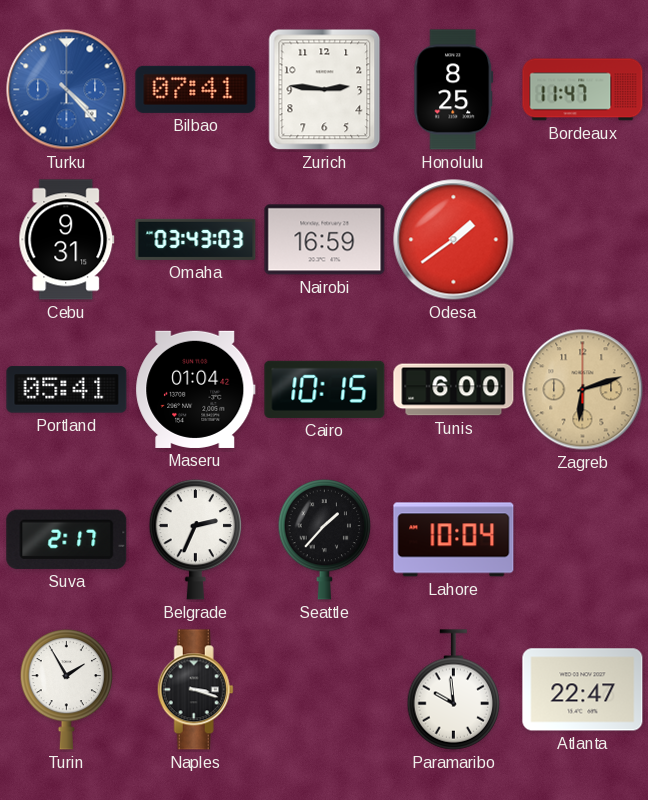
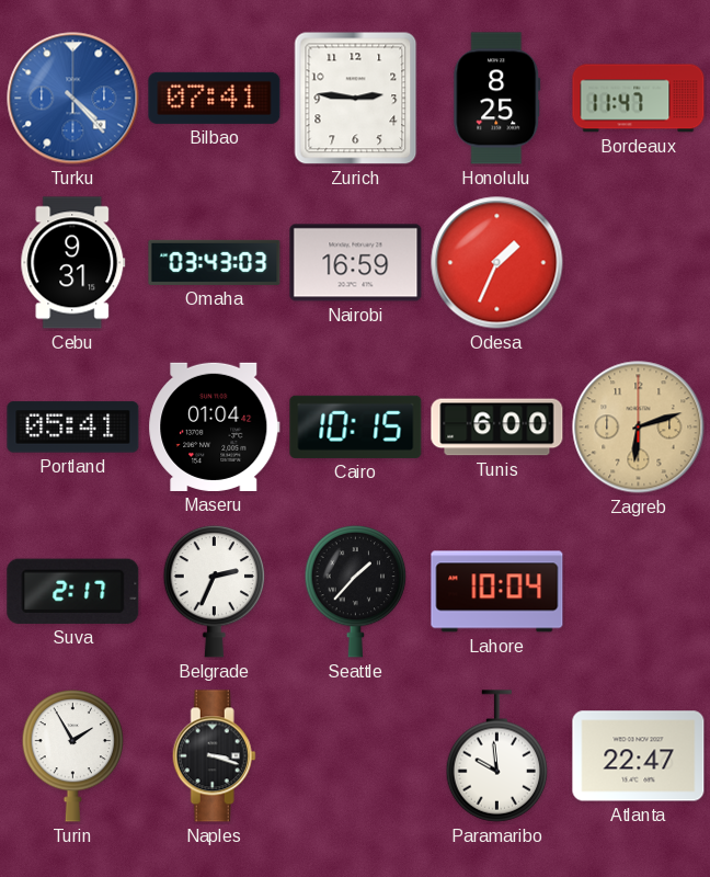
Odesa: 1:39 -> 1:34
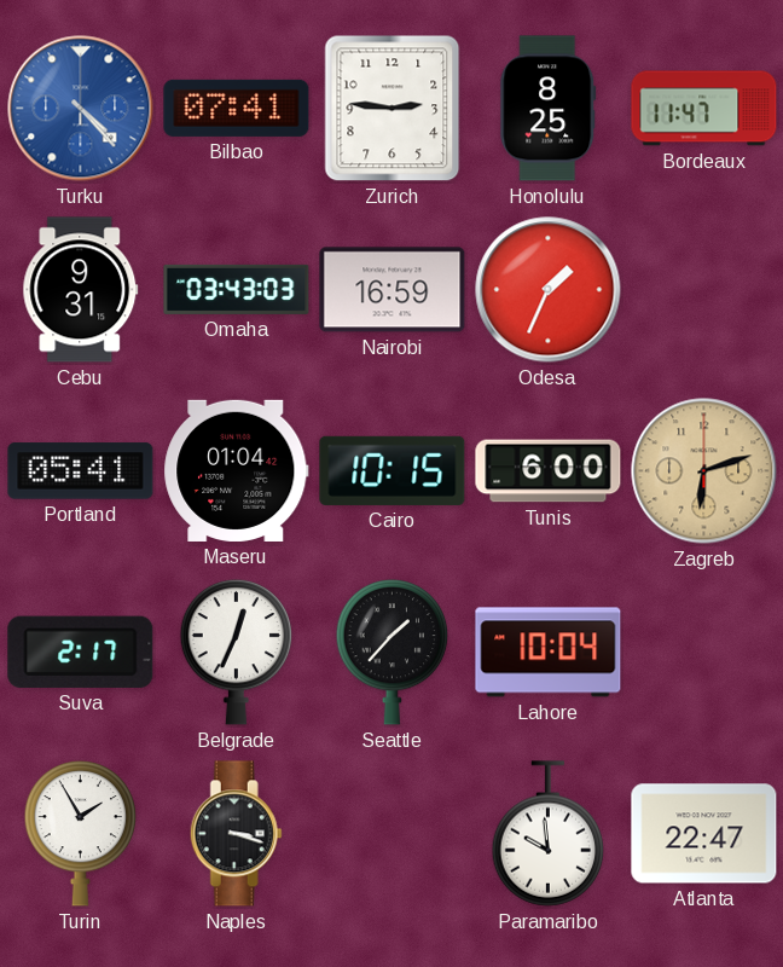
Belgrade: 2:34 -> 12:34
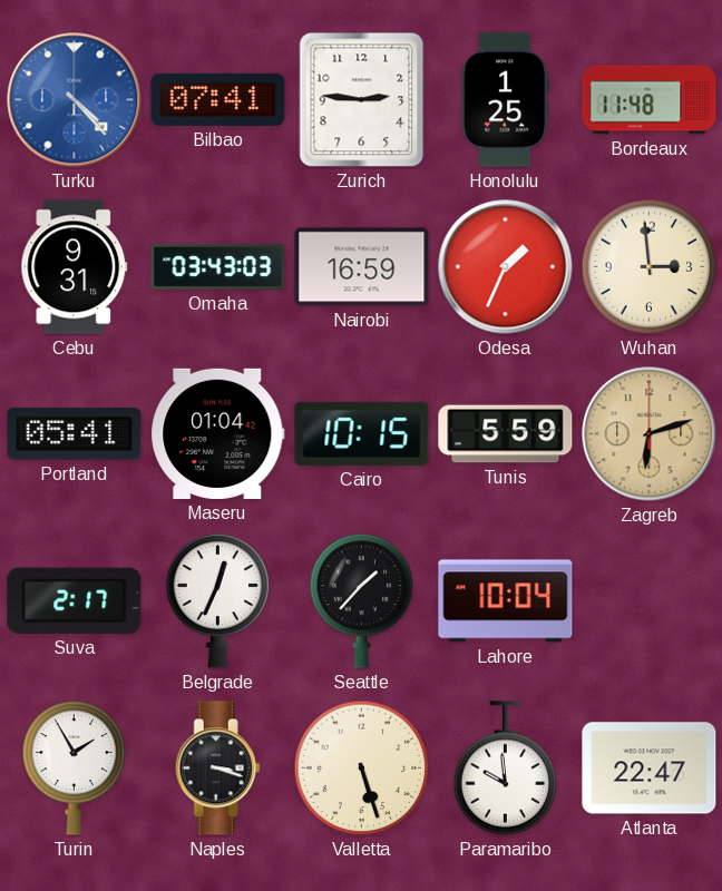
Honolulu: 8:25 -> 1:25
Bordeaux: 11:47 -> 11:48
Wuhan: none -> 2:59
Tunis: 6:00 -> 5:59
Valletta: none -> 5:27
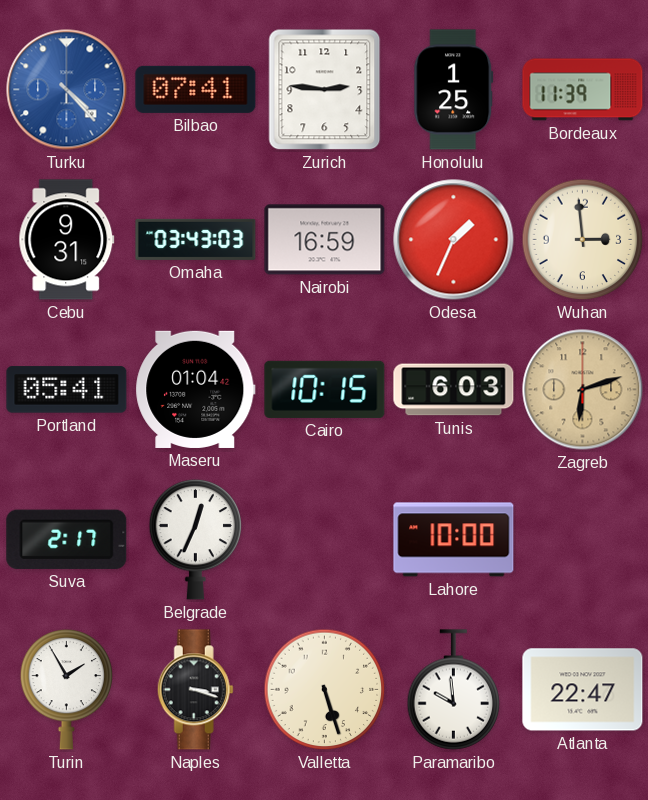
Bordeaux: 11:48 -> 11:39
Tunis: 5:59 -> 6:03
Seattle: 1:37 -> none
Lahore: 10:04 -> 10:00
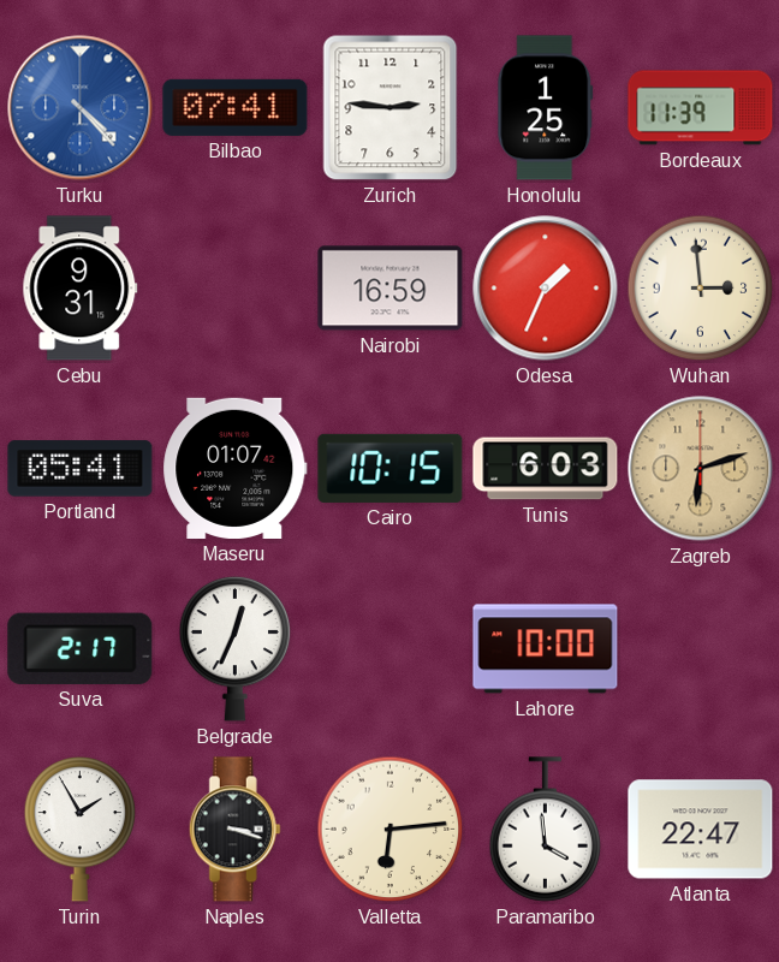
Omaha: 03:43 -> none
Maseru: 01:04 -> 01:07
Valletta: 5:27 -> 6:14
Paramaribo: 9:59 -> 3:59
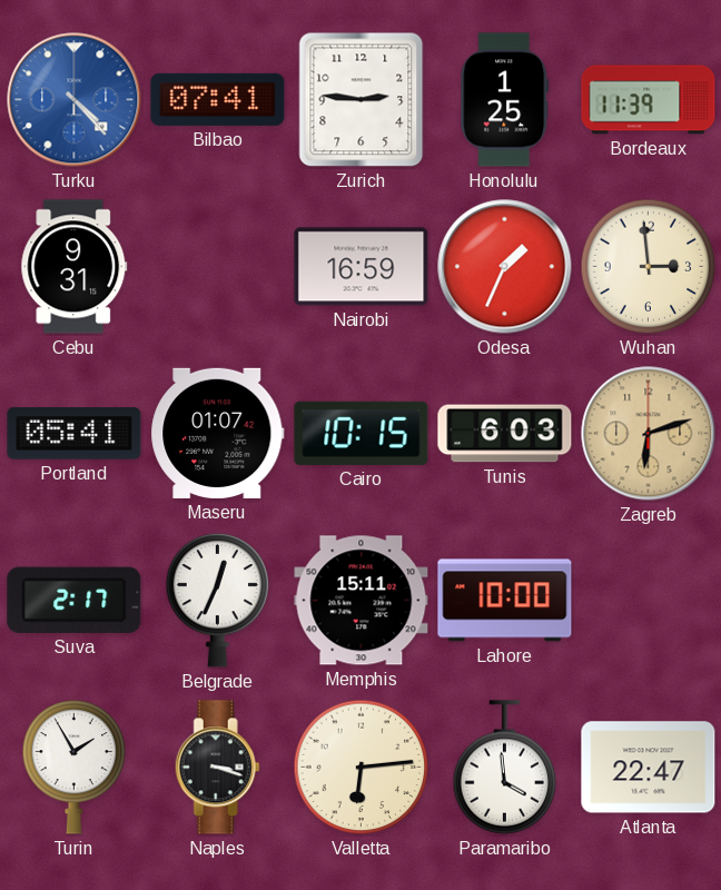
Memphis: none -> 15:11
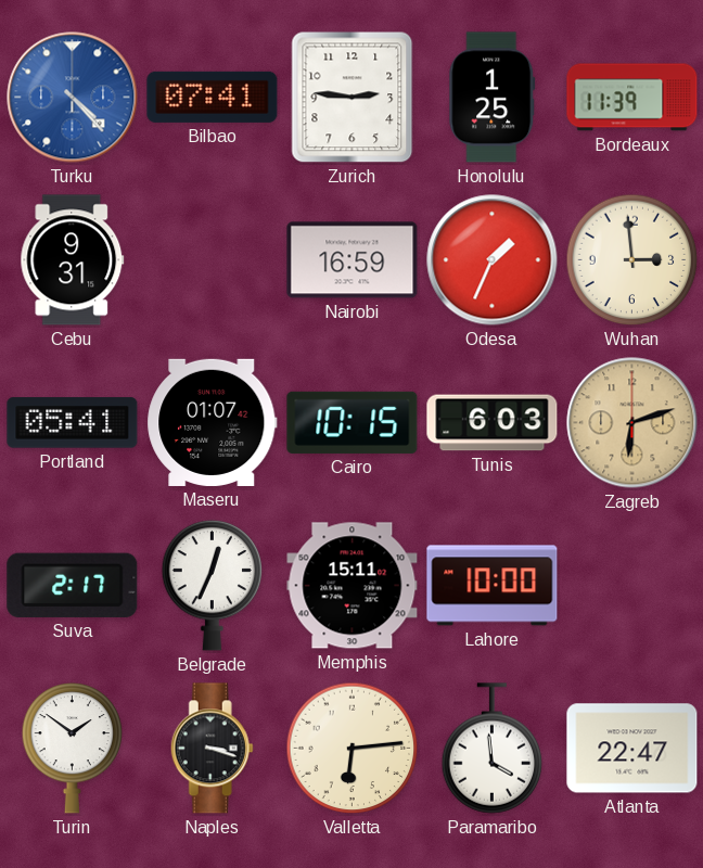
Turin: 1:55 -> 1:51
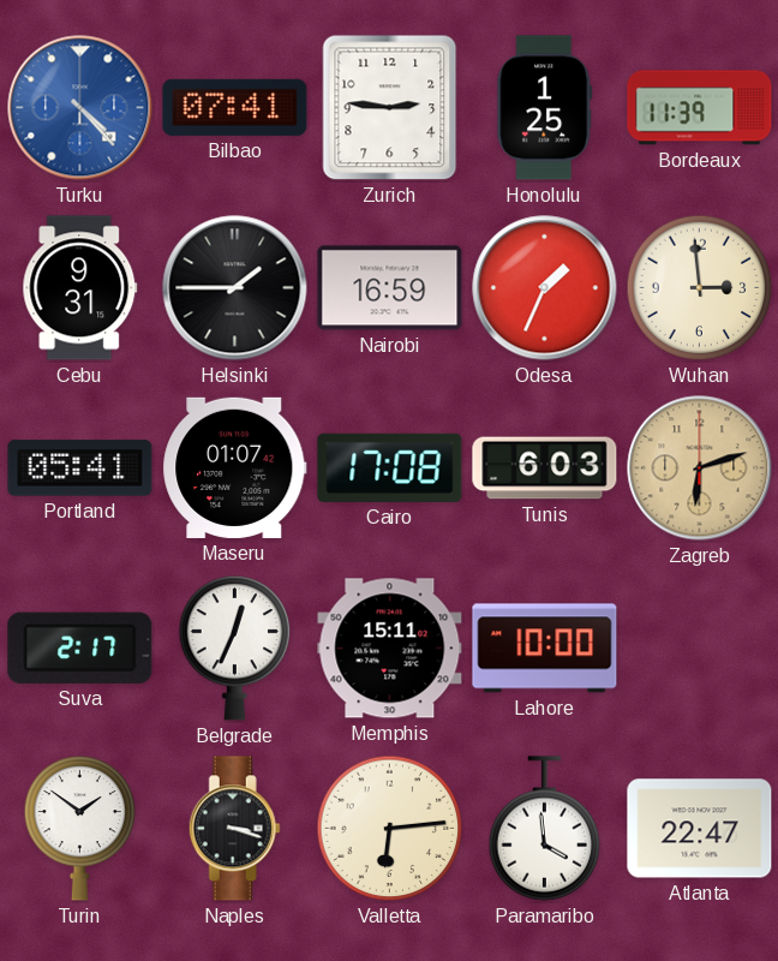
Helsinki: none -> 1:45
Cairo: 10:15 -> 17:08
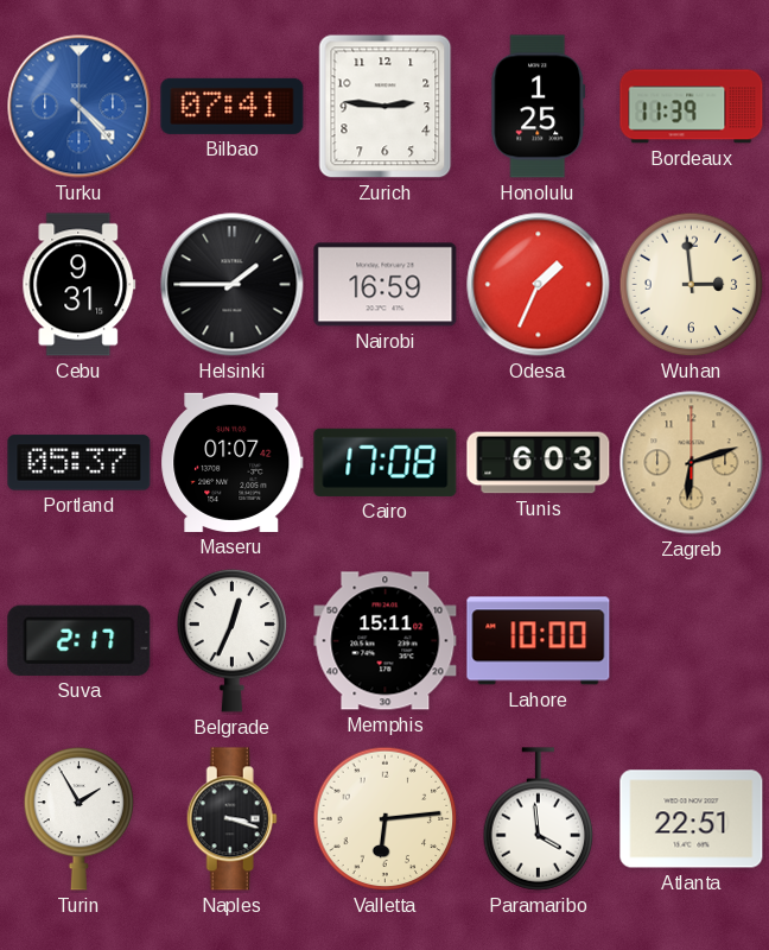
Portland: 05:41 -> 05:37
Turin: 1:51 -> 1:55
Atlanta: 22:47 -> 22:51
